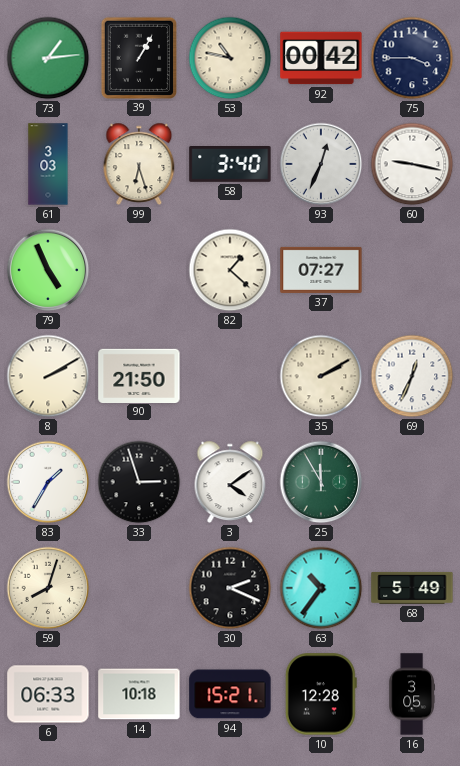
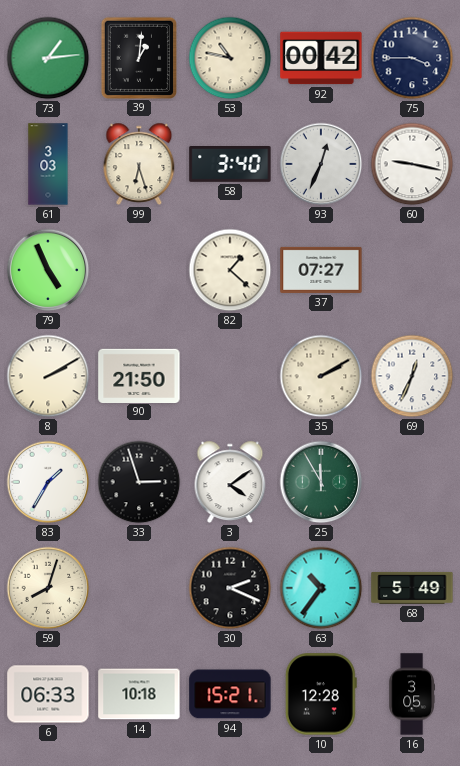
39: 1:05 -> 1:01
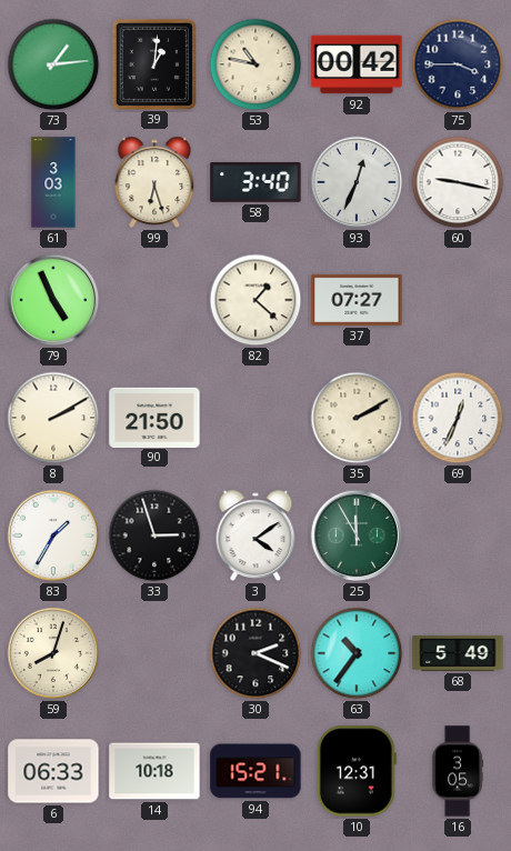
10: 12:28 -> 12:31
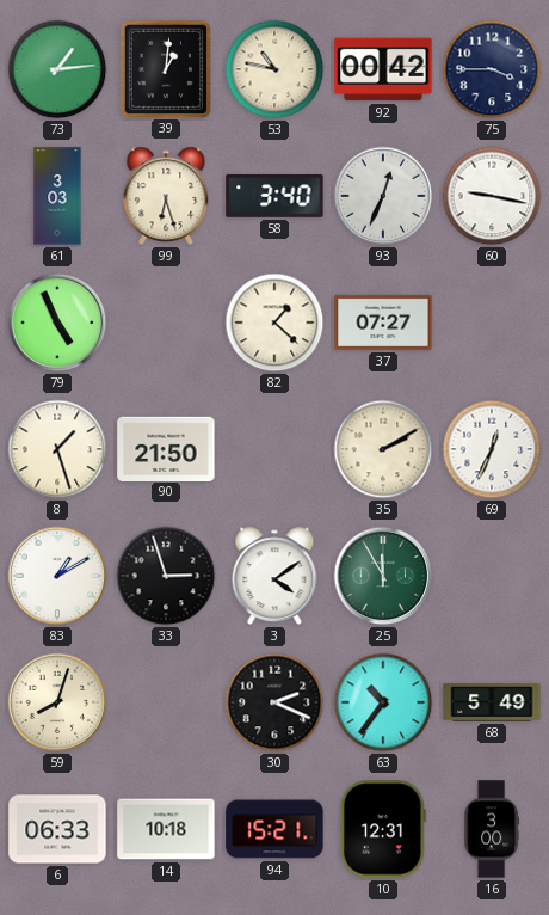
8: 2:10 -> 1:27
83: 1:35 -> 1:10
16: 3:05 -> 3:00
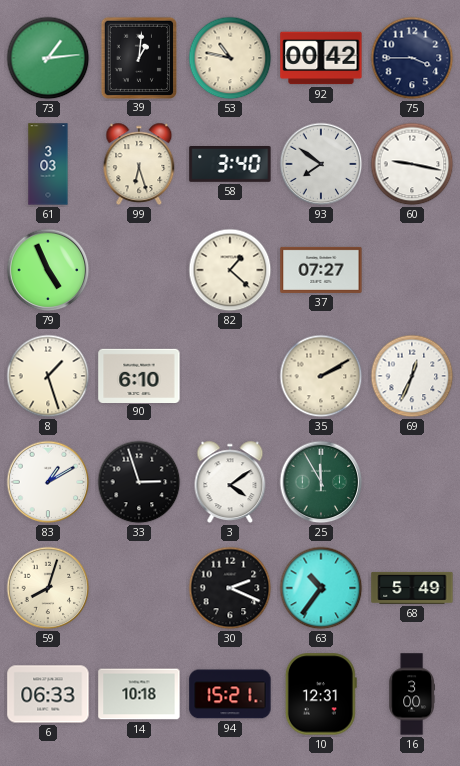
93: 12:34 -> 7:51
90: 21:50 -> 6:10
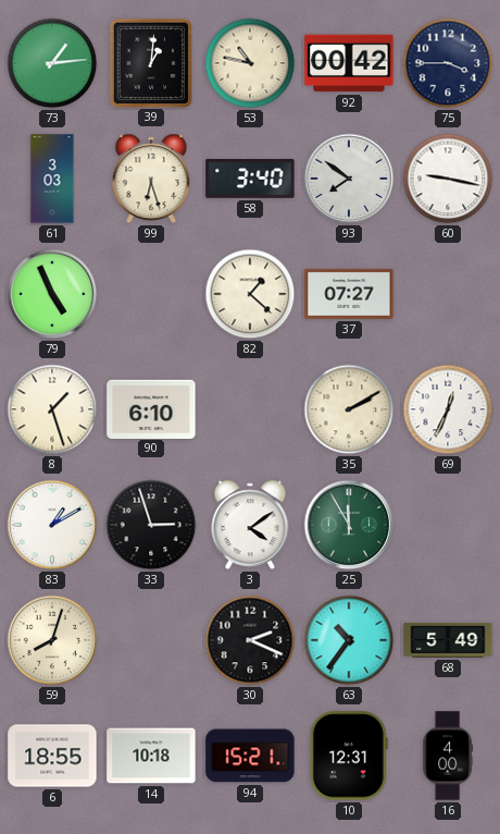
6: 06:33 -> 18:55
16: 3:00 -> 4:00
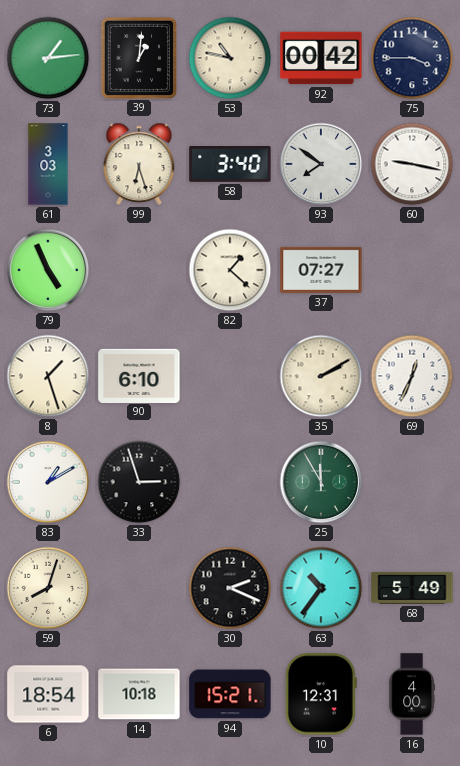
3: 4:09 -> none
6: 18:55 -> 18:54
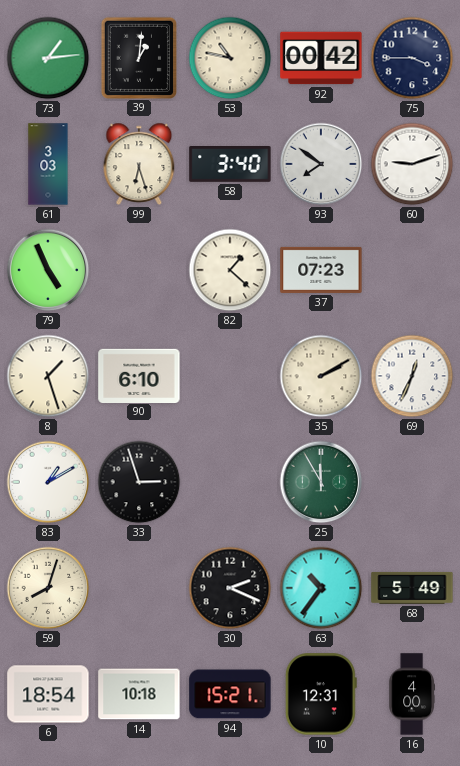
60: 9:17 -> 9:12
37: 07:27 -> 07:23
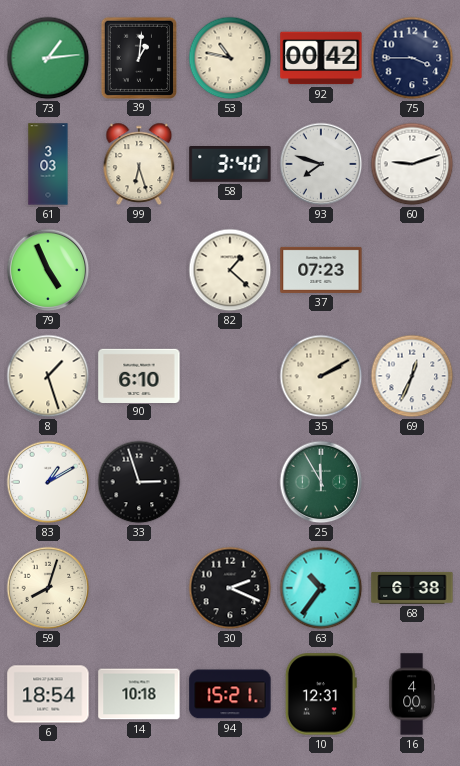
93: 7:51 -> 7:48
68: 5:49 -> 6:38
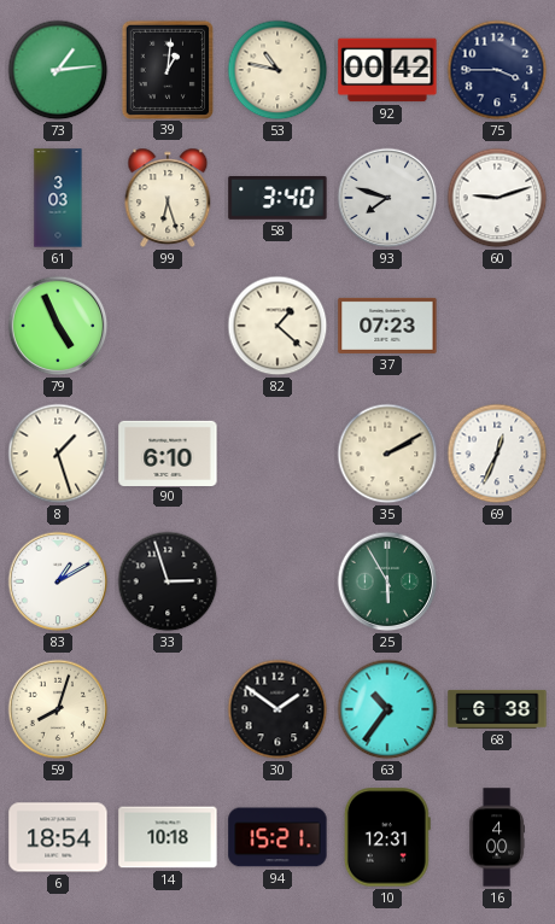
25: 11:55 -> 5:55
30: 2:19 -> 1:51
